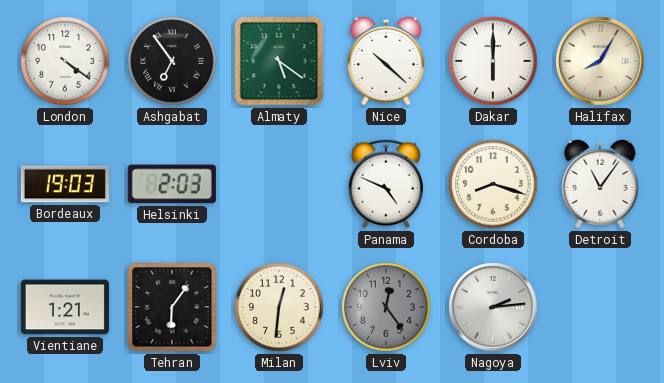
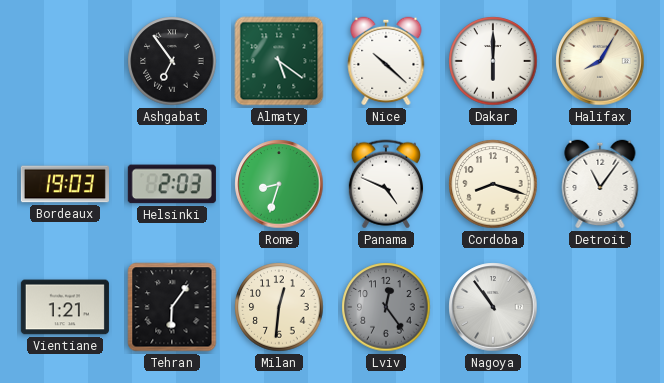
London: 4:21 -> none
Rome: none -> 8:33
Nagoya: 2:14 -> 10:54
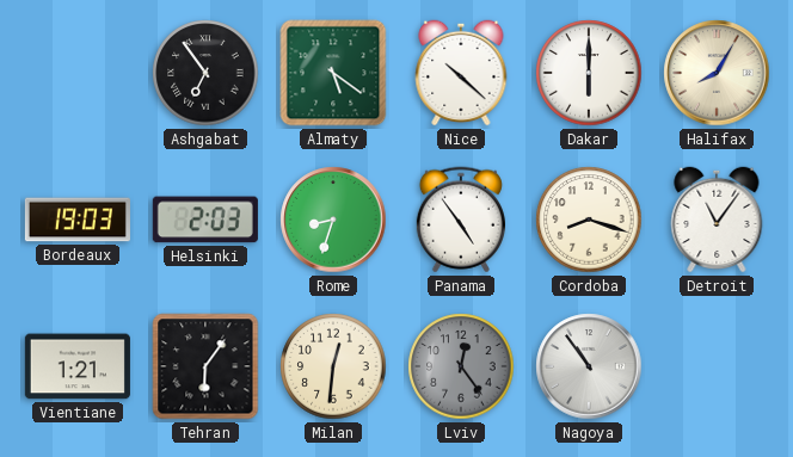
Panama: 4:49 -> 4:54
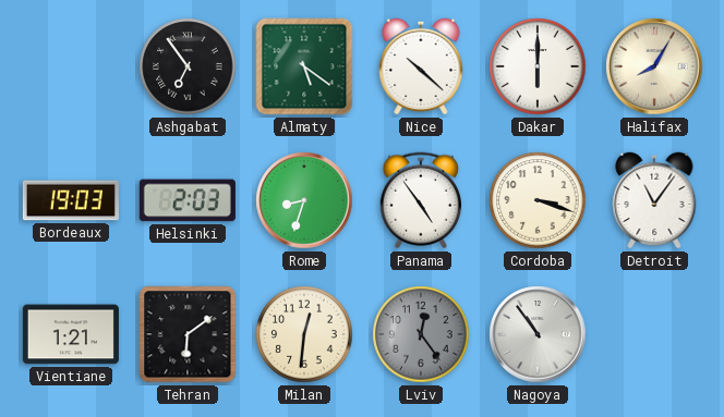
Cordoba: 8:18 -> 3:18
Tehran: 6:06 -> 6:09
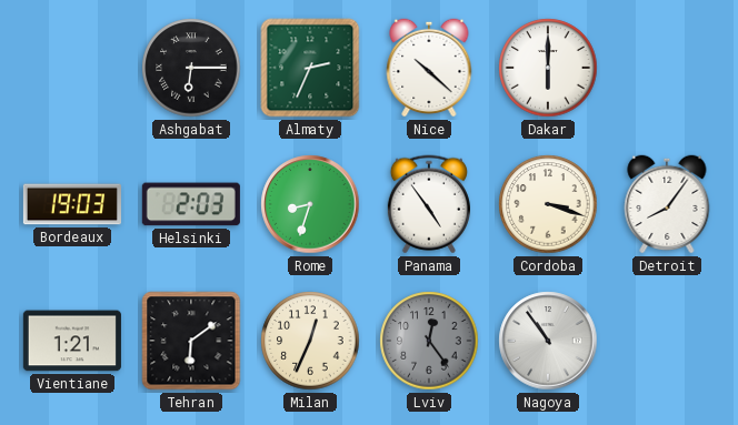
Ashgabat: 6:54 -> 6:15
Almaty: 5:21 -> 2:34
Halifax: 8:05 -> none
Detroit: 11:06 -> 8:06
Milan: 12:31 -> 12:34
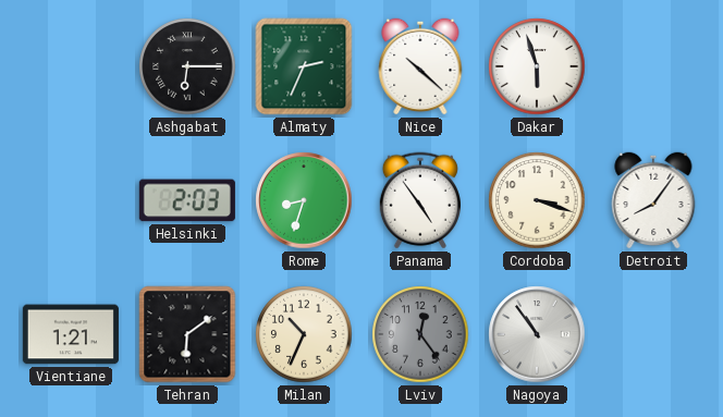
Dakar: 6:00 -> 5:57
Bordeaux: 19:03 -> none
Milan: 12:34 -> 10:34
